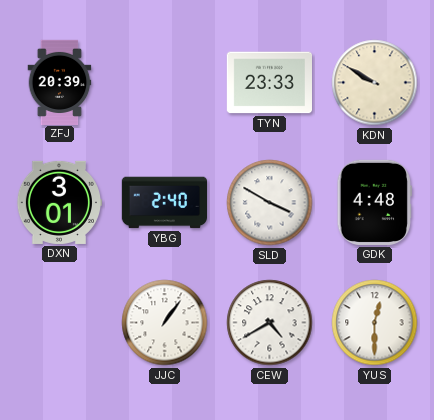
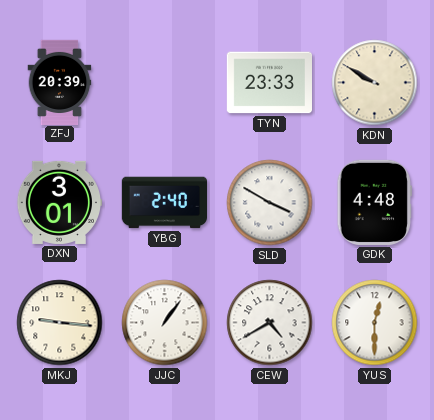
MKJ: none -> 9:16
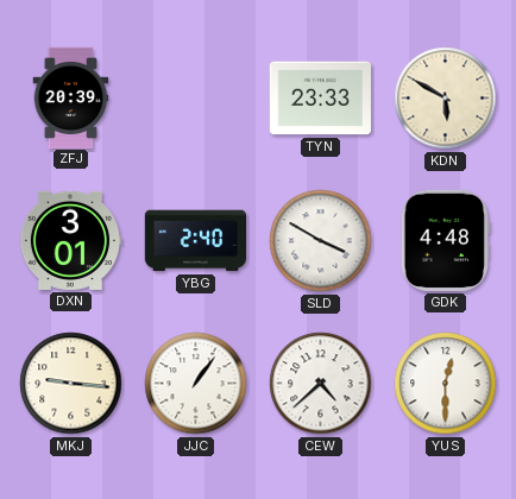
KDN: 9:50 -> 5:50
CEW: 4:40 -> 4:38
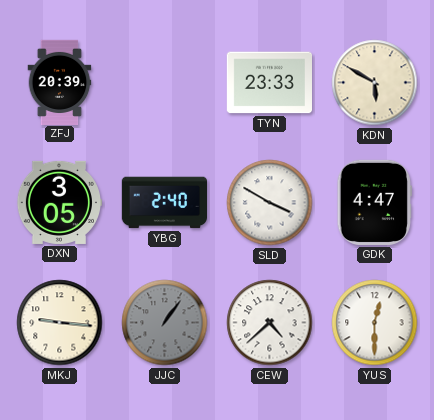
DXN: 3:01 -> 3:05
GDK: 4:48 -> 4:47
JJC dial: white -> grey
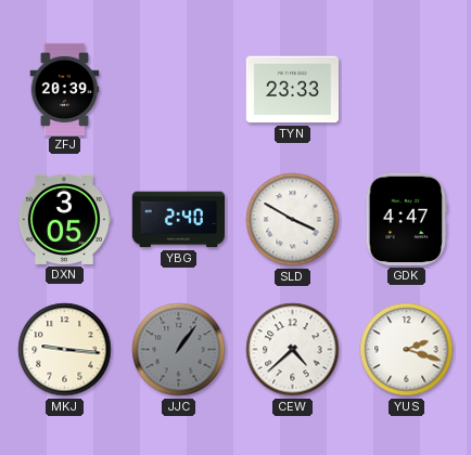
KDN: 5:50 -> none
YUS: 12:30 -> 2:18
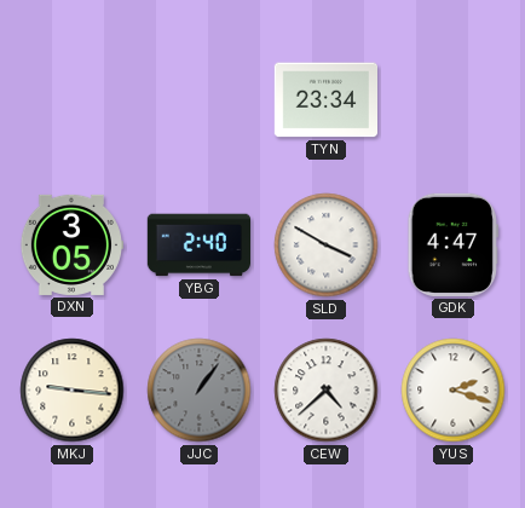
ZFJ: 20:39 -> none
TYN: 23:33 -> 23:34
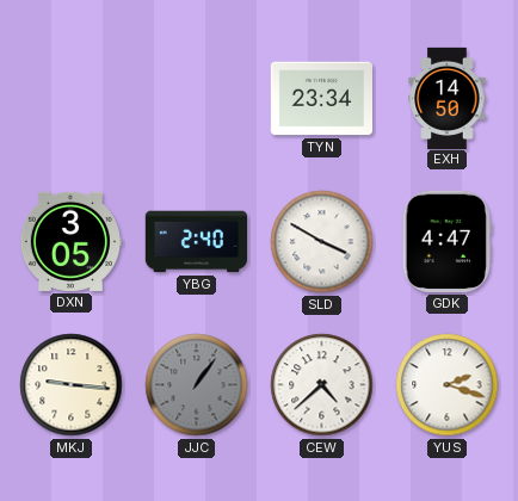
EXH: none -> 14:50
